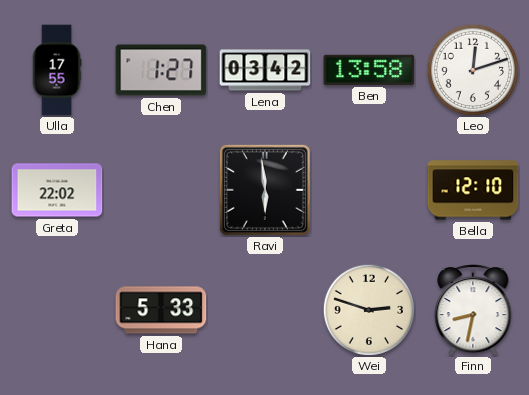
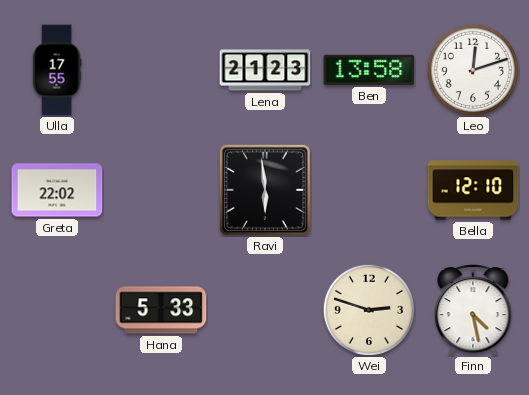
Chen: 1:27 -> none
Lena: 03:42 -> 21:23
Finn: 8:32 -> 4:28
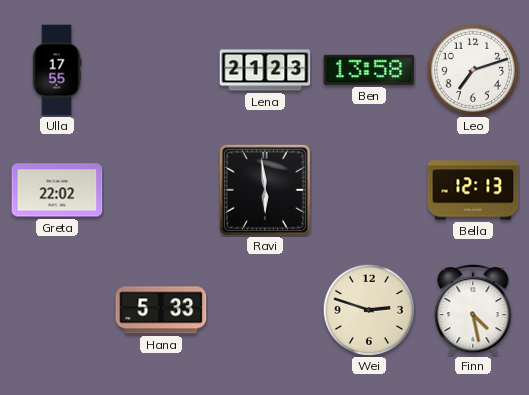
Leo: 12:12 -> 7:12
Bella: 12:10 -> 12:13
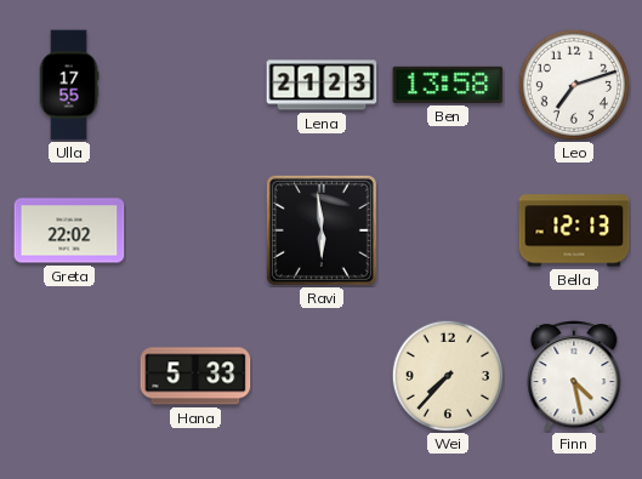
Wei: 2:48 -> 7:37
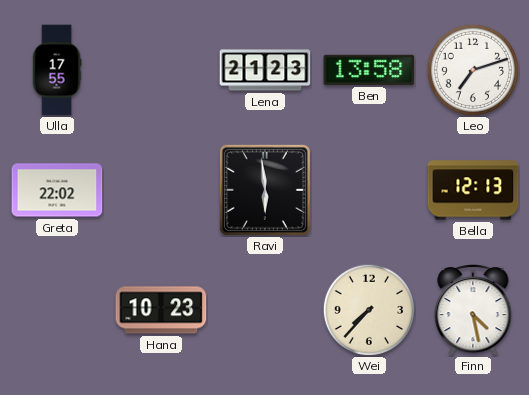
Hana: 5:33 -> 10:23
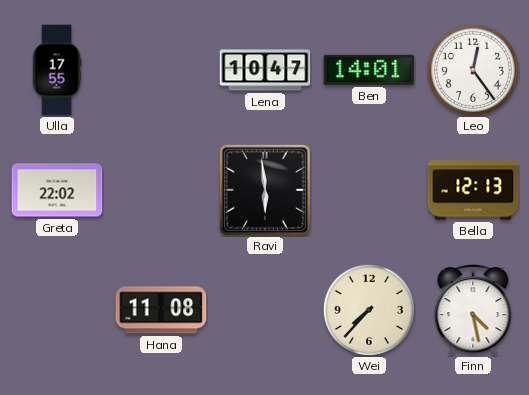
Lena: 21:23 -> 10:47
Ben: 13:58 -> 14:01
Leo: 7:12 -> 12:24
Hana: 10:23 -> 11:08
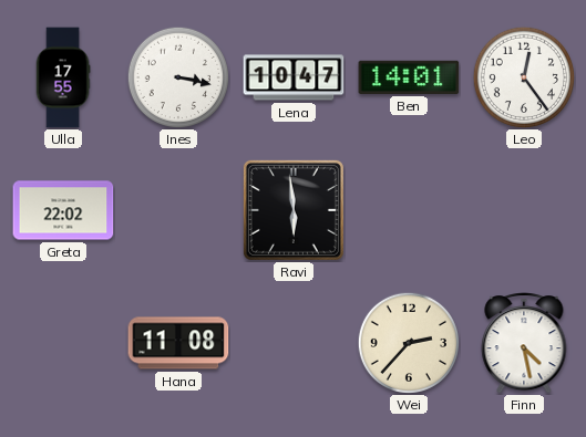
Ines: none -> 3:17
Bella: 12:13 -> none
Wei: 7:37 -> 2:37
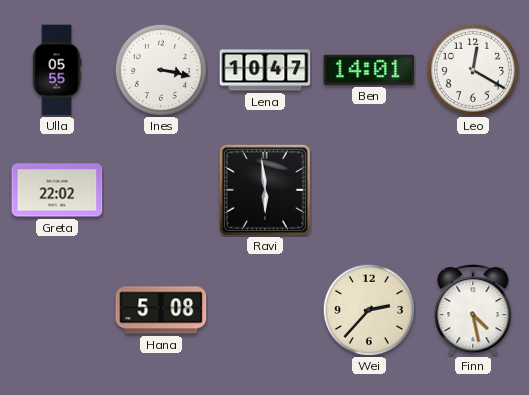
Ulla: 17:55 -> 05:55
Leo: 12:24 -> 12:20
Hana: 11:08 -> 5:08
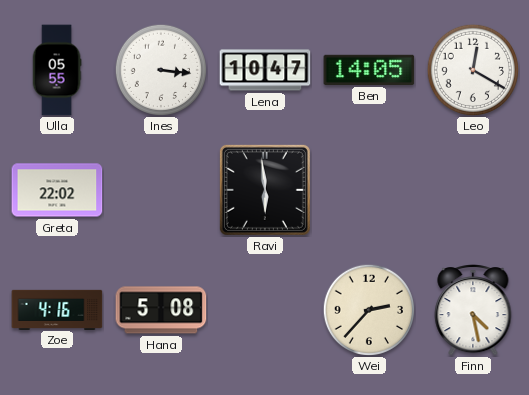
Ines: 3:17 -> 3:16
Ben: 14:01 -> 14:05
Zoe: none -> 4:16
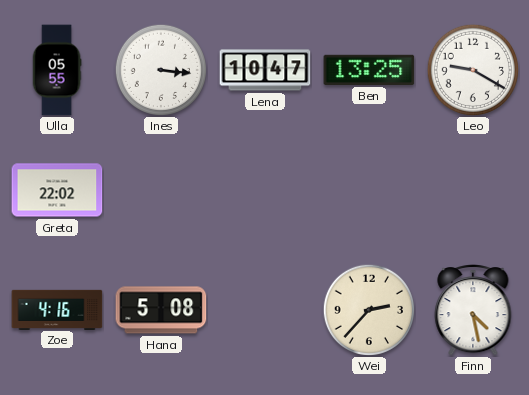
Ben: 14:05 -> 13:25
Leo: 12:20 -> 9:20
Ravi: 5:59 -> none
